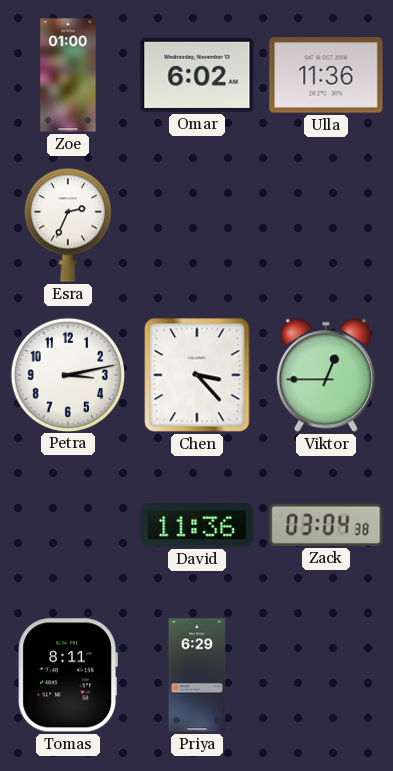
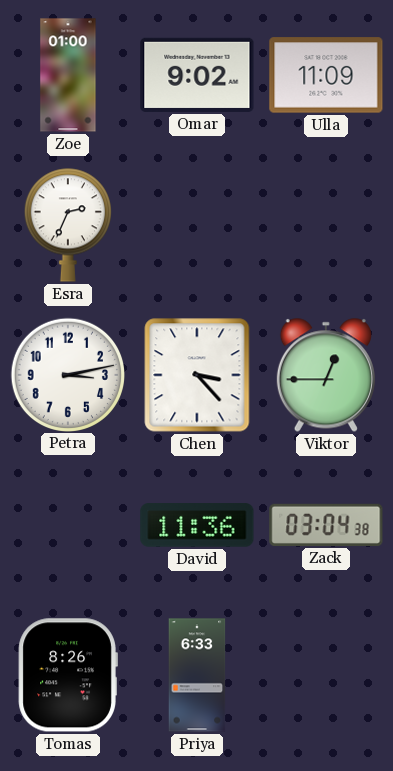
Omar: 6:02 -> 9:02
Ulla: 11:36 -> 11:09
Tomas: 8:11 -> 8:26
Priya: 6:29 -> 6:33
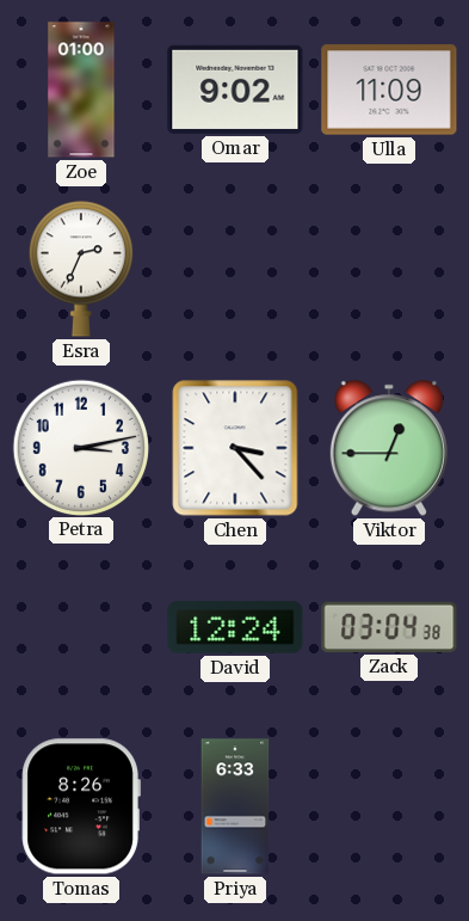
David: 11:36 -> 12:24
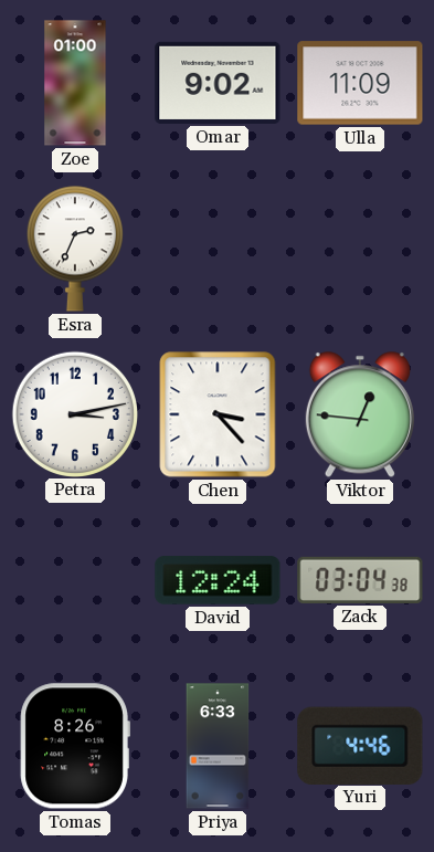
Viktor: 12:45 -> 12:46
Yuri: none -> 4:46
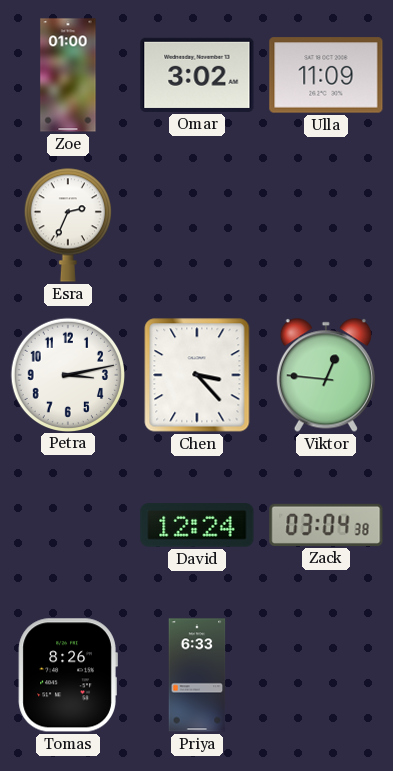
Omar: 9:02 -> 3:02
Yuri: 4:46 -> none
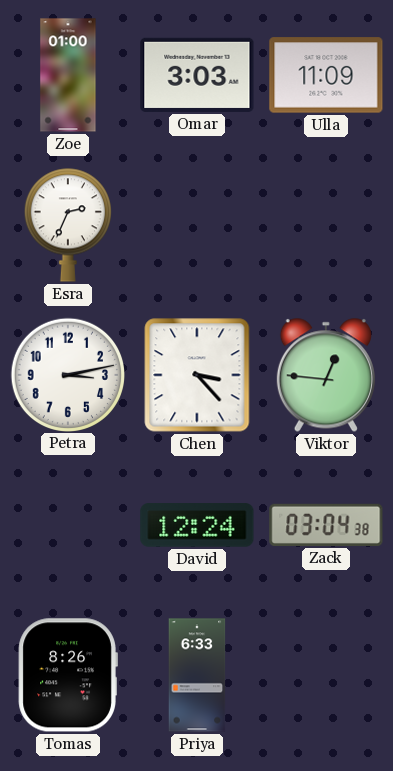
Omar: 3:02 -> 3:03
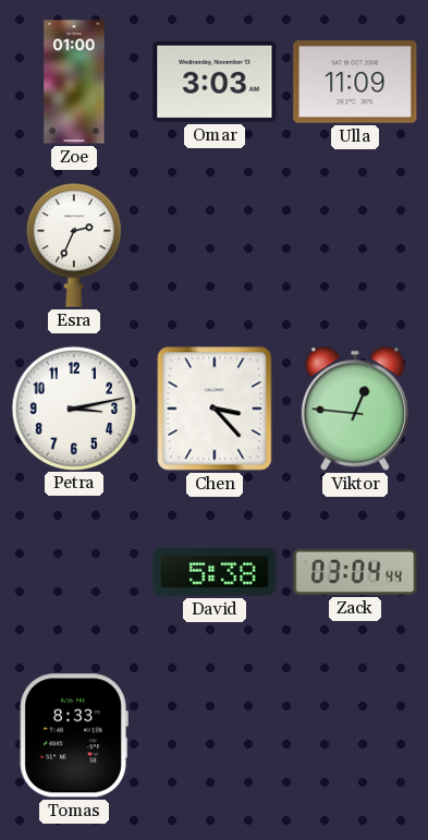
David: 12:24 -> 5:38
Zack: 03:04:38 -> 03:04:44
Tomas: 8:26 -> 8:33
Priya: 6:33 -> none
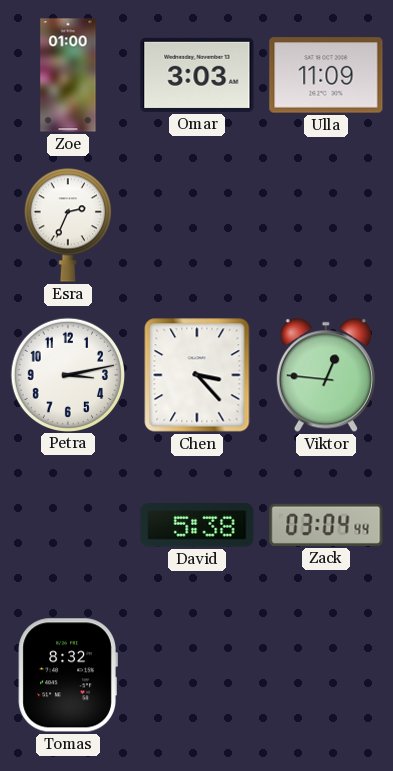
Tomas: 8:33 -> 8:32
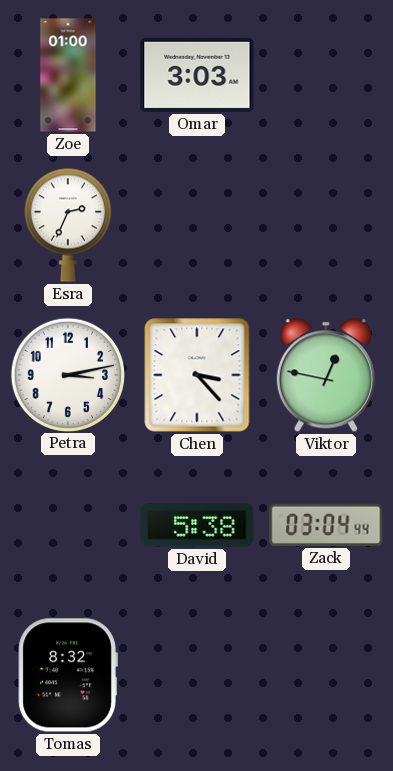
Ulla: 11:09 -> none
Viktor: 12:46 -> 12:47
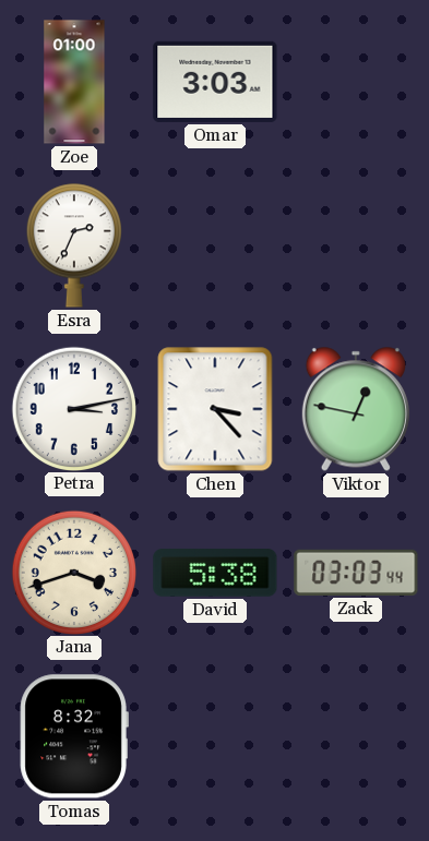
Jana: none -> 3:42
Zack: 03:04 -> 03:03
